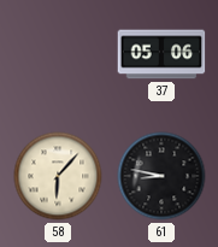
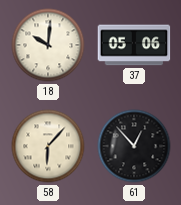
18: none -> 10:01
61: 8:47 -> 12:53
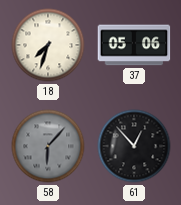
18: 10:01 -> 7:33
58 dial: cream -> grey
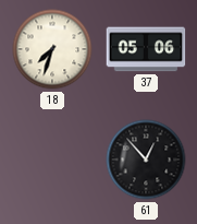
58: 6:07 -> none
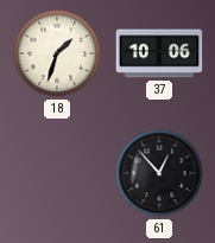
18: 7:33 -> 1:33
37: 05:06 -> 10:06
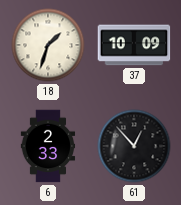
37: 10:06 -> 10:09
6: none -> 2:33
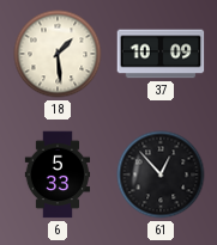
18: 1:33 -> 1:29
6: 2:33 -> 5:33
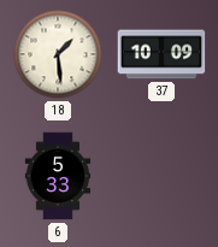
61: 12:53 -> none
